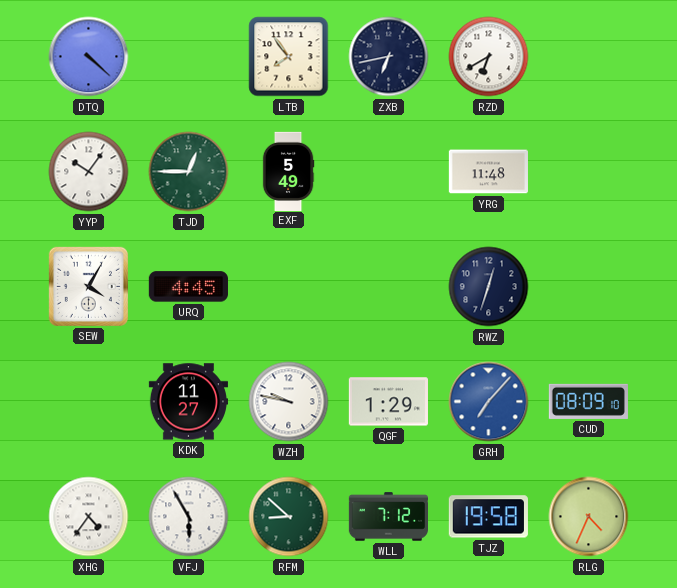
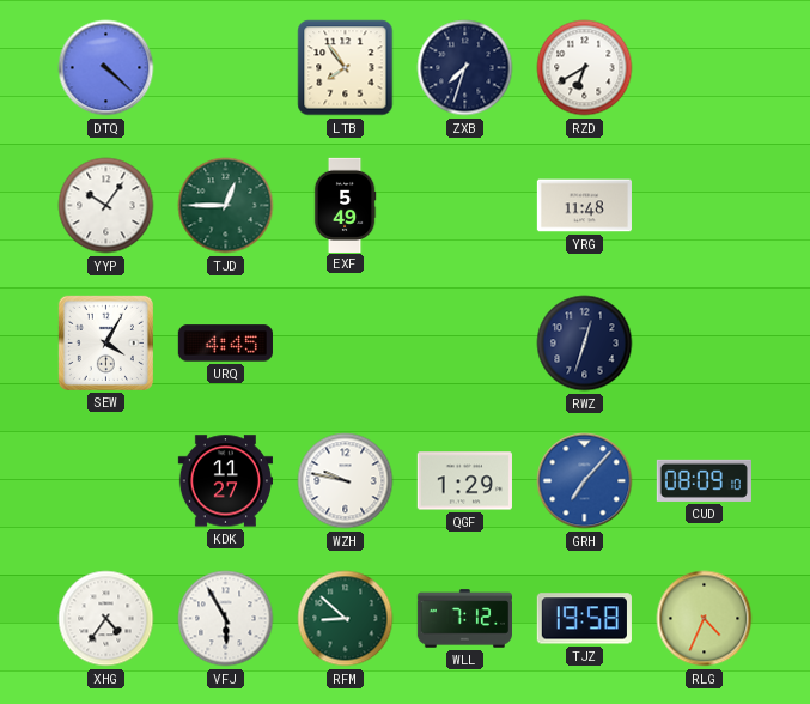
ZXB: 6:43 -> 7:33
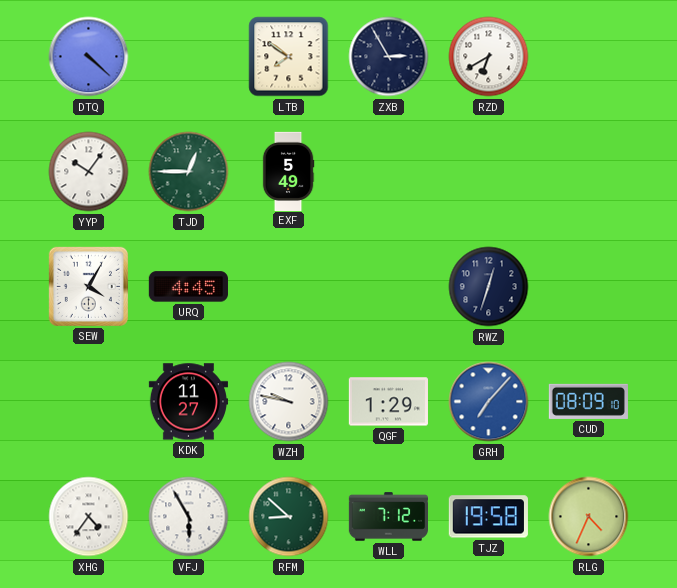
LTB: 7:54 -> 7:51
ZXB: 7:33 -> 2:55
YRG: 11:48 -> none
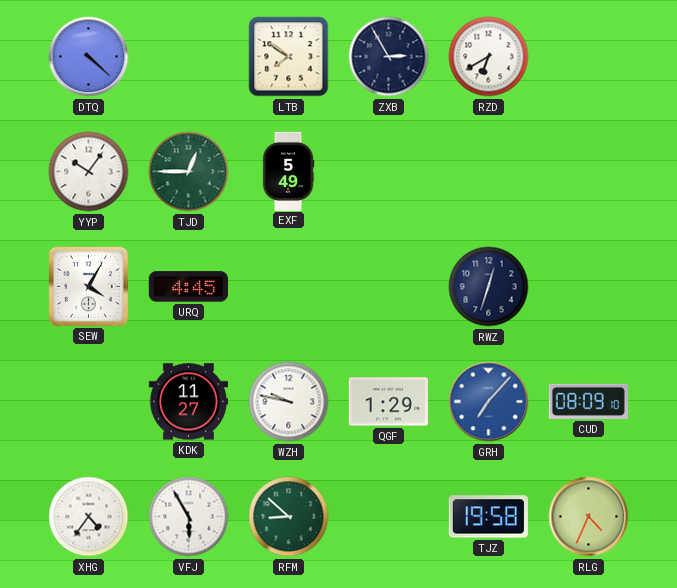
WLL: 7:12 -> none
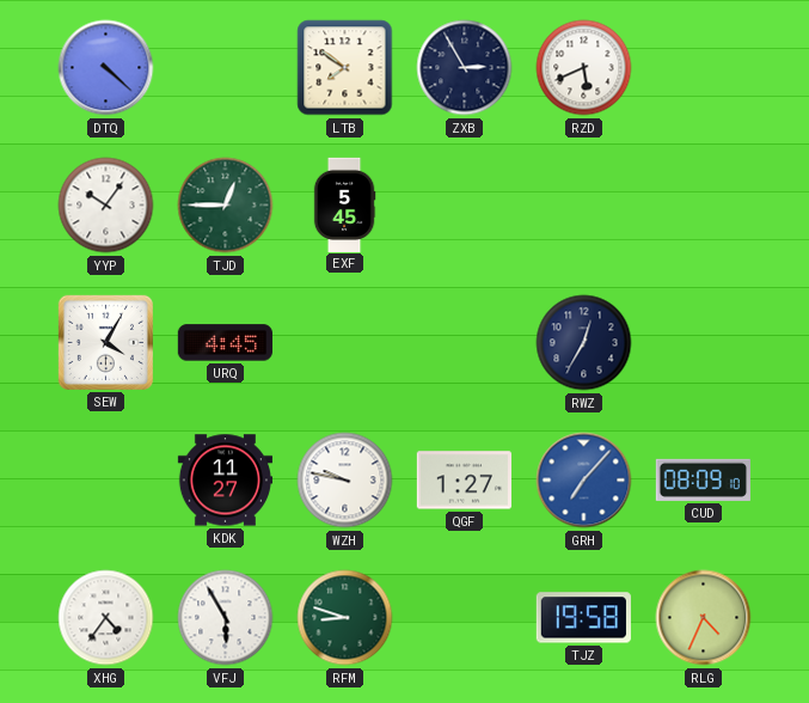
RZD: 6:40 -> 5:41
EXF: 5:49 -> 5:45
RWZ: 12:33 -> 12:35
QGF: 1:29 -> 1:27
RFM: 8:52 -> 8:48
